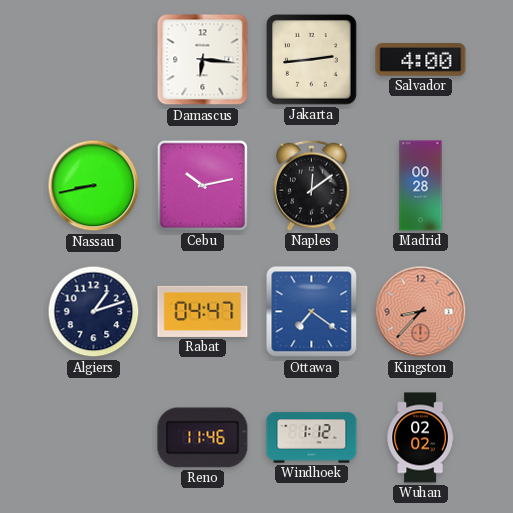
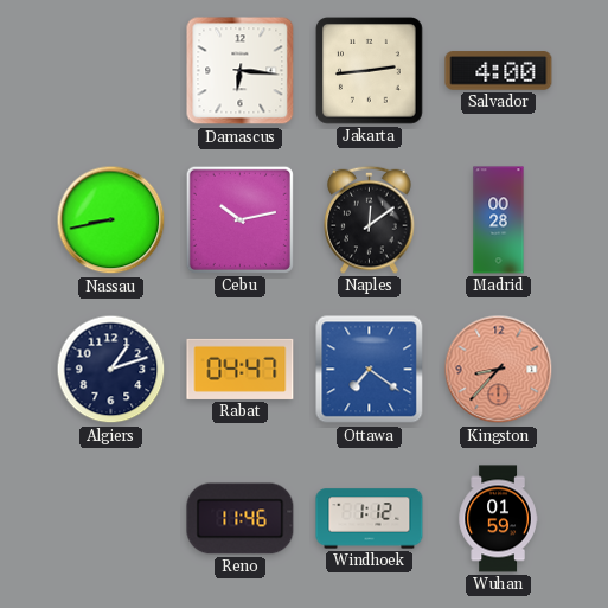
Wuhan: 02:02 -> 01:59
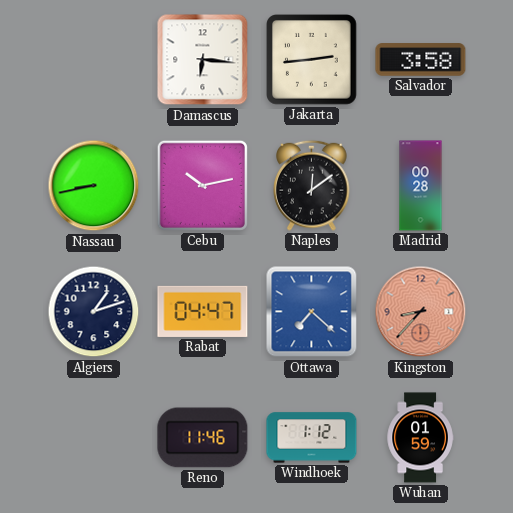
Salvador: 4:00 -> 3:58
Ottawa: 7:21 -> 7:22
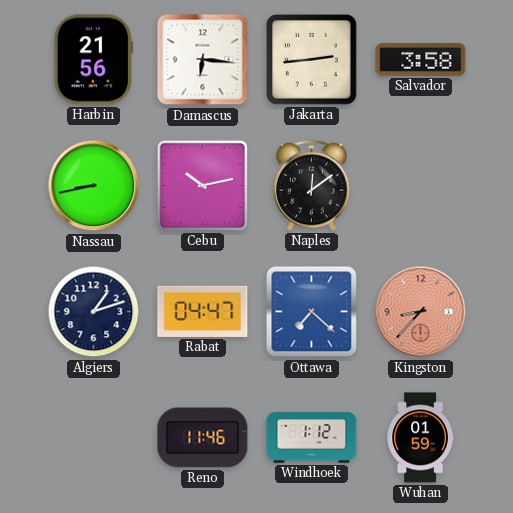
Harbin: none -> 21:56
Madrid: 00:28 -> none
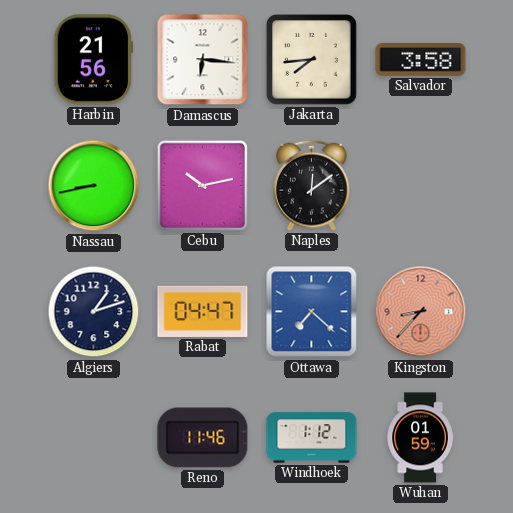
Jakarta: 2:44 -> 7:44
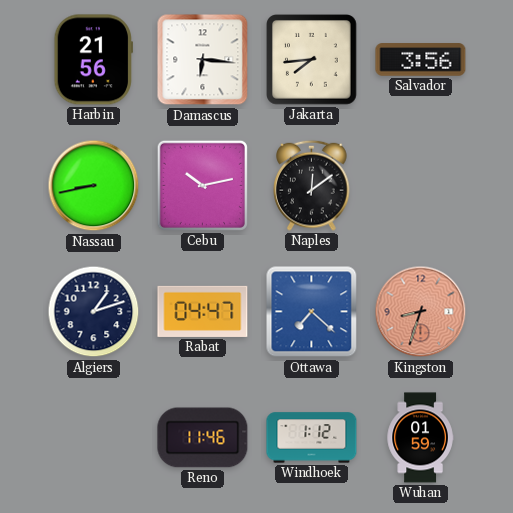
Salvador: 3:58 -> 3:56
Kingston: 8:37 -> 8:33
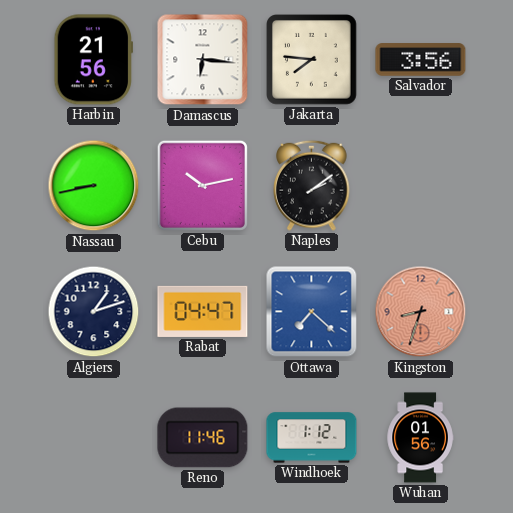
Jakarta: 7:44 -> 7:46
Naples: 12:09 -> 2:09
Wuhan: 01:59 -> 01:56
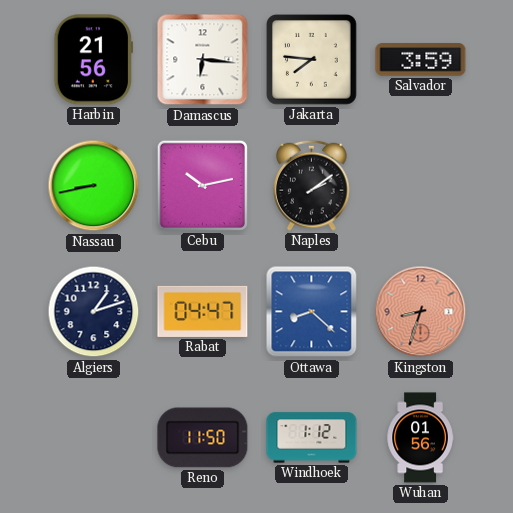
Salvador: 3:56 -> 3:59
Ottawa: 7:22 -> 8:22
Reno: 11:46 -> 11:50
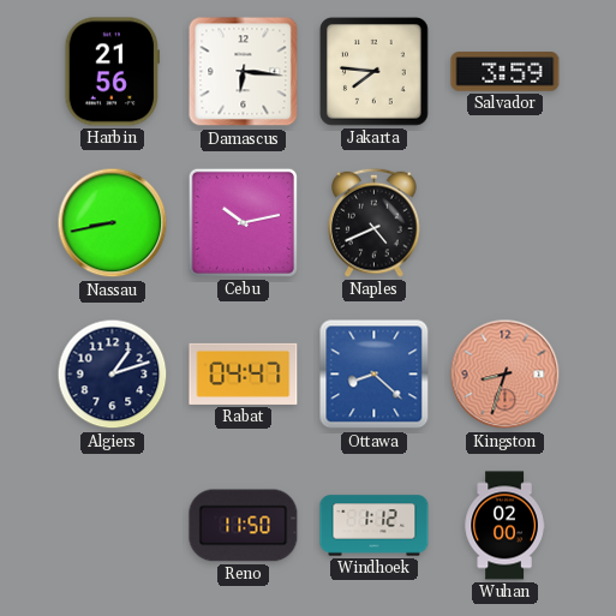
Naples: 2:09 -> 4:41
Wuhan: 01:56 -> 02:00
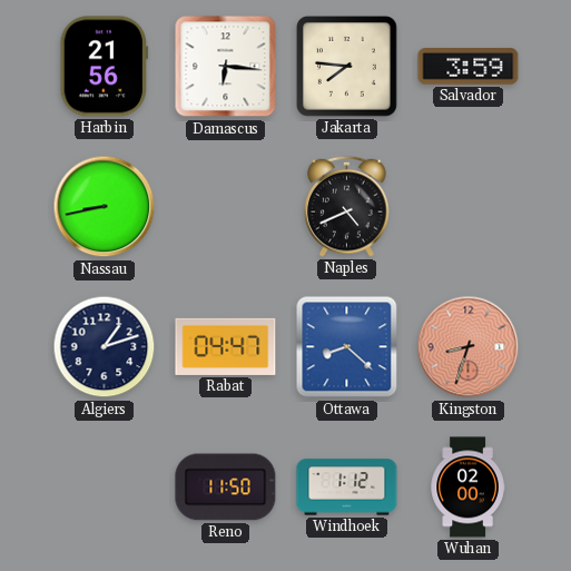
Cebu: 10:13 -> none
